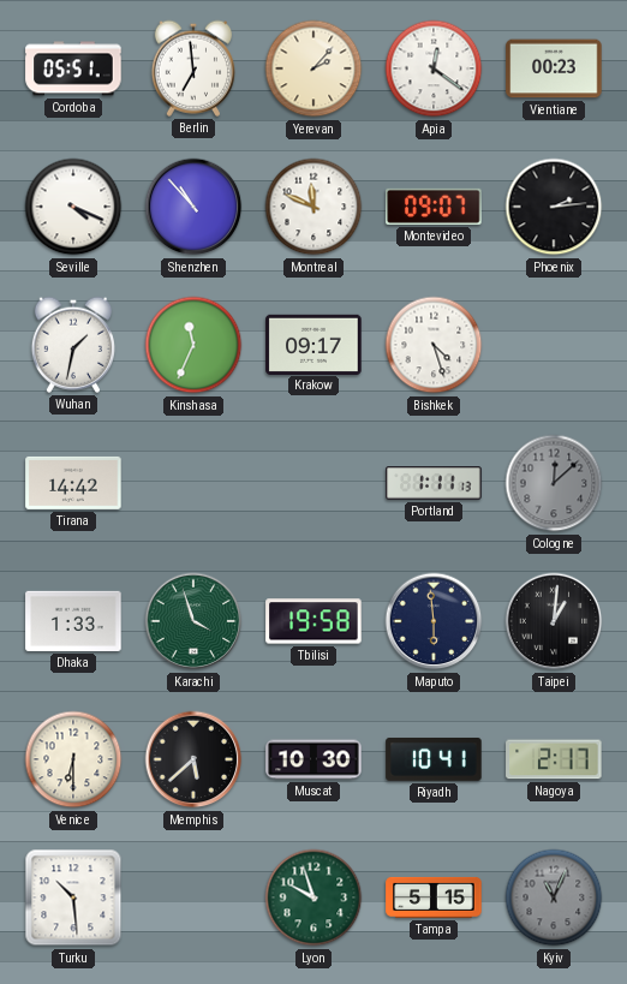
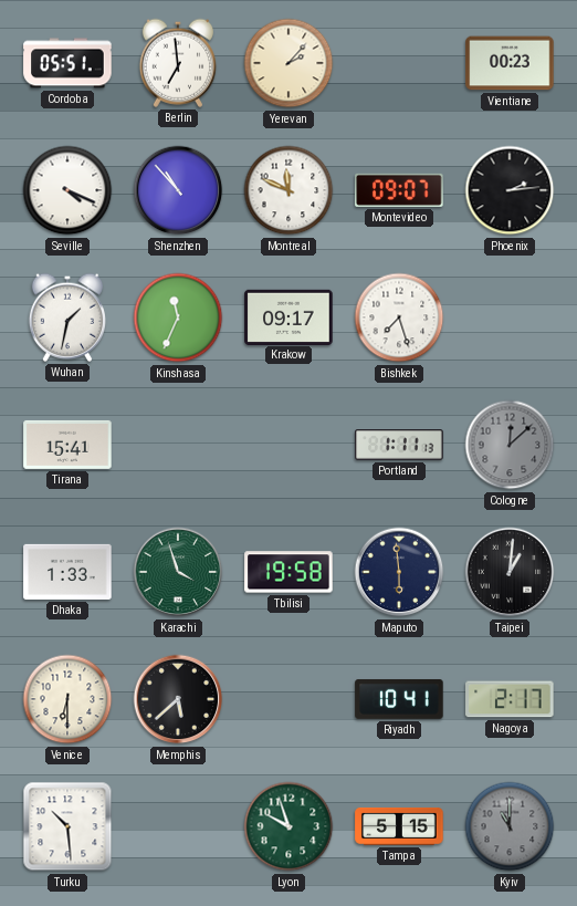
Apia: 12:21 -> none
Bishkek: 4:27 -> 7:27
Tirana: 14:42 -> 15:41
Muscat: 10:30 -> none
Kyiv: 11:04 -> 11:00
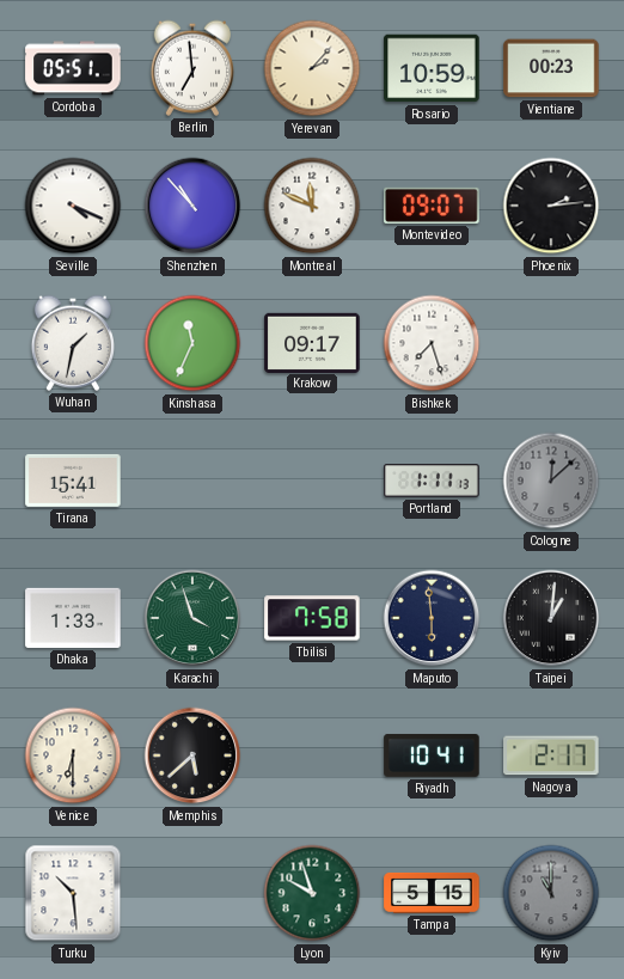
Rosario: none -> 10:59
Tbilisi: 19:58 -> 7:58
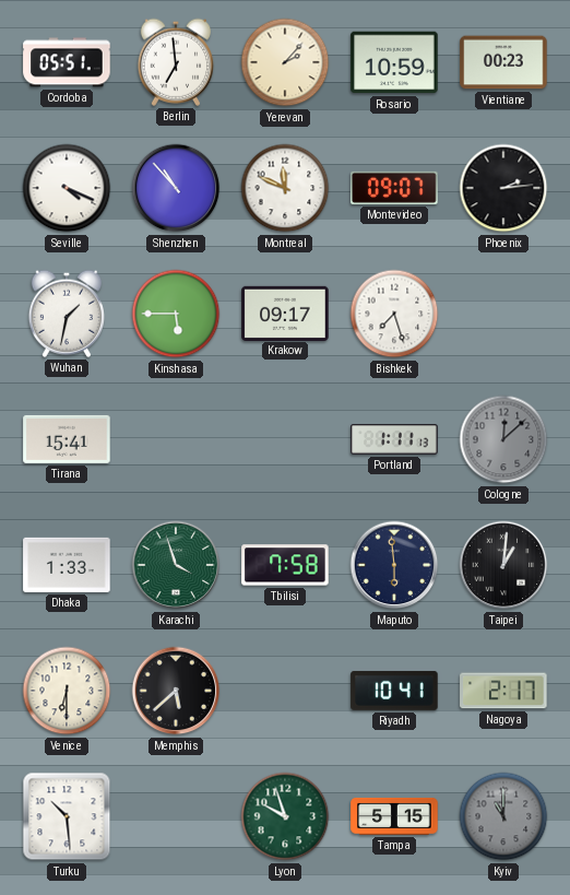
Kinshasa: 11:34 -> 5:45
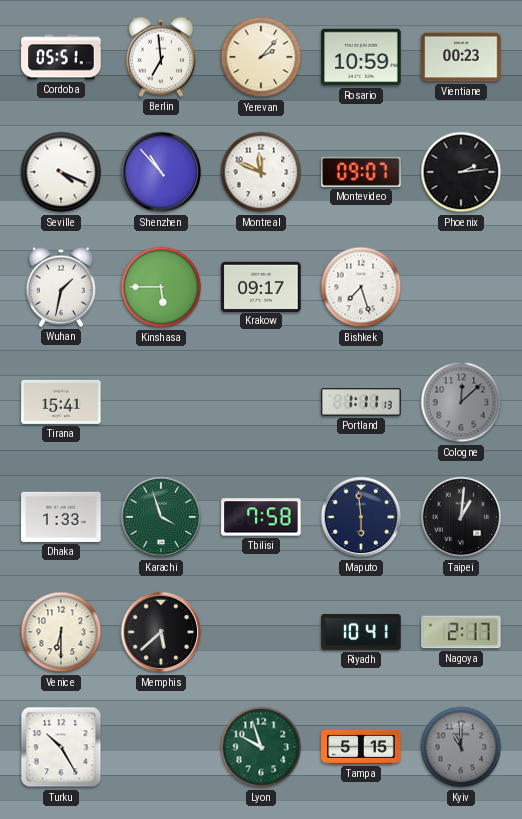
Turku: 10:29 -> 10:25
